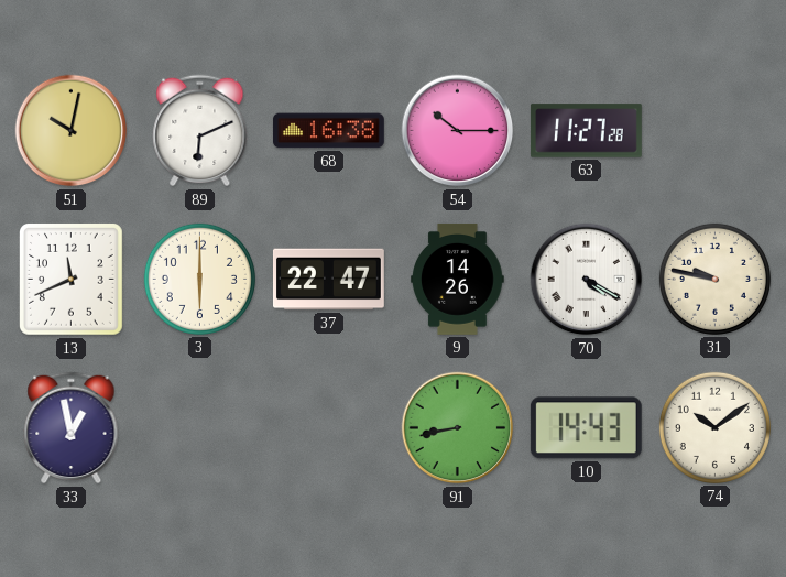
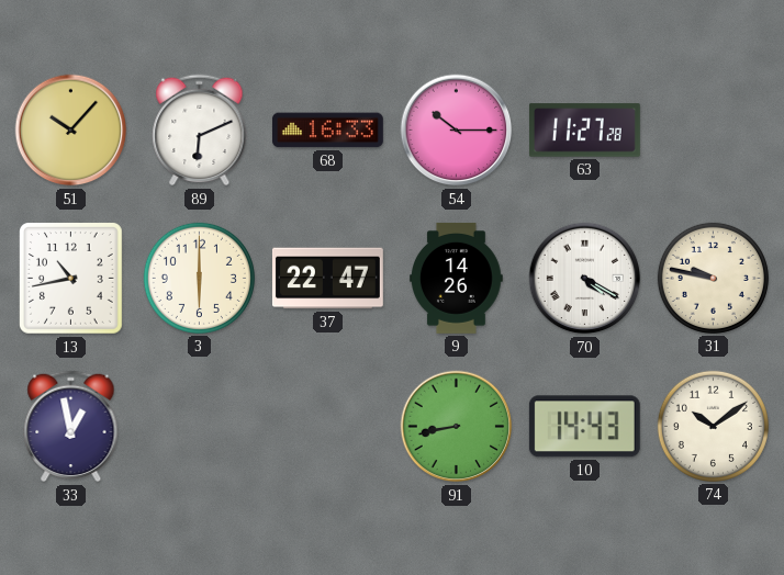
51: 10:02 -> 10:07
68: 16:38 -> 16:33
13: 11:41 -> 10:43
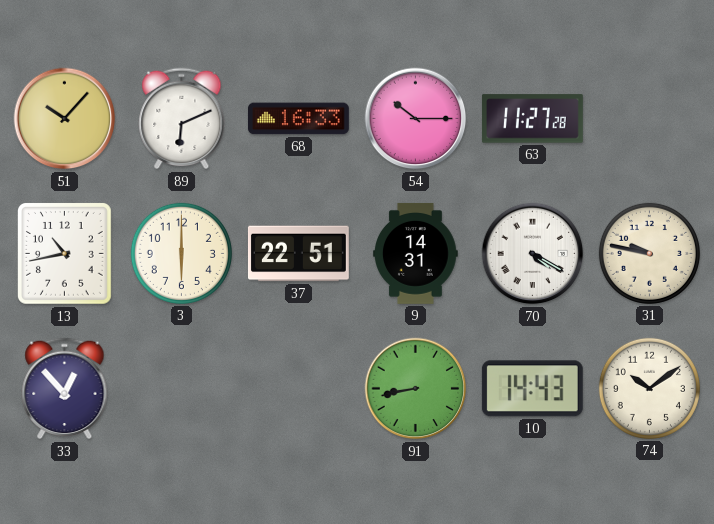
37: 22:47 -> 22:51
9: 14:26 -> 14:31
33: 12:58 -> 12:53
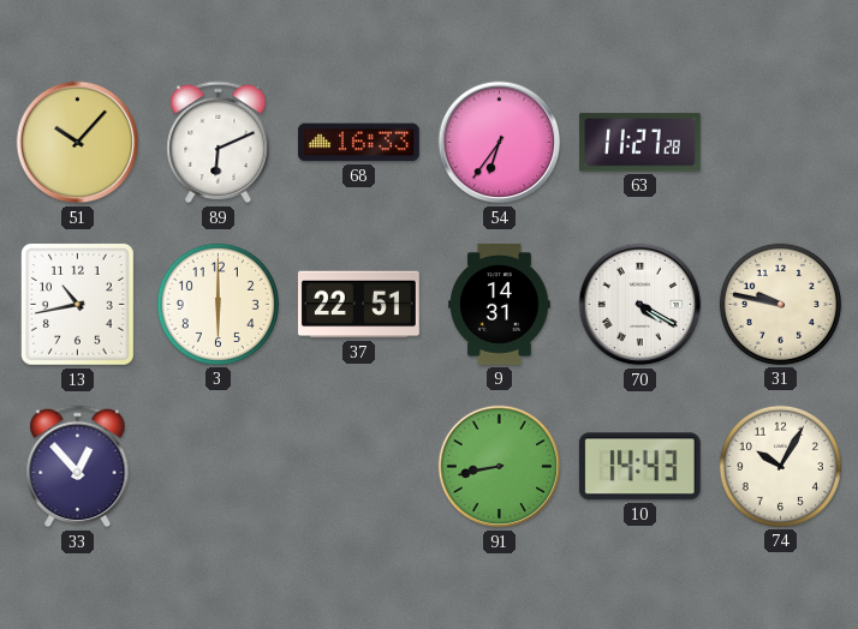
54: 10:15 -> 6:36
74: 10:09 -> 10:05
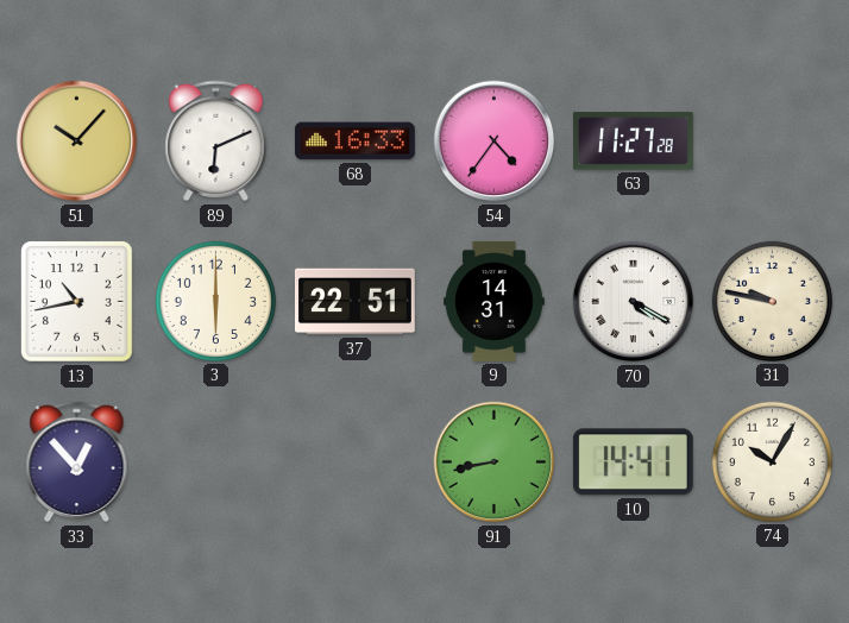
54: 6:36 -> 4:36
10: 14:43 -> 14:41
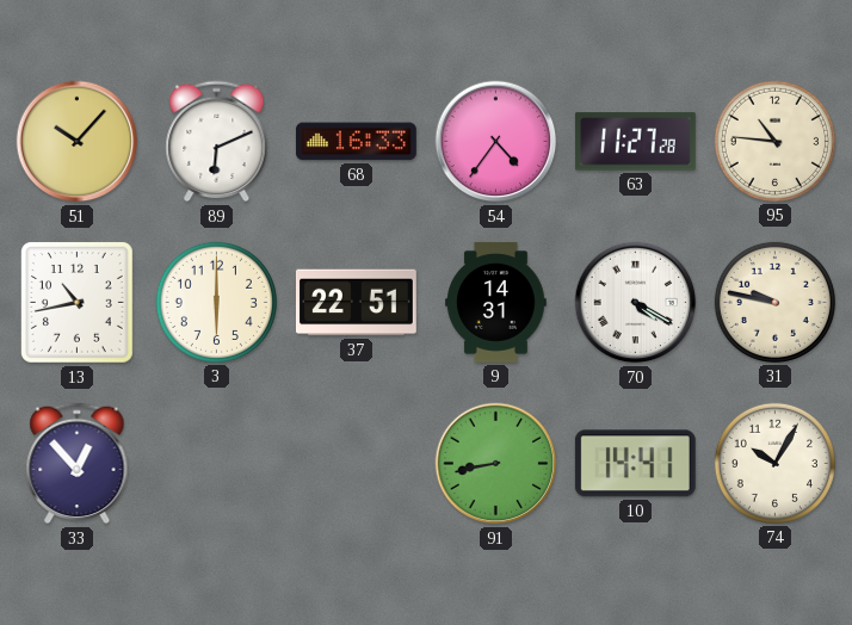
95: none -> 10:46
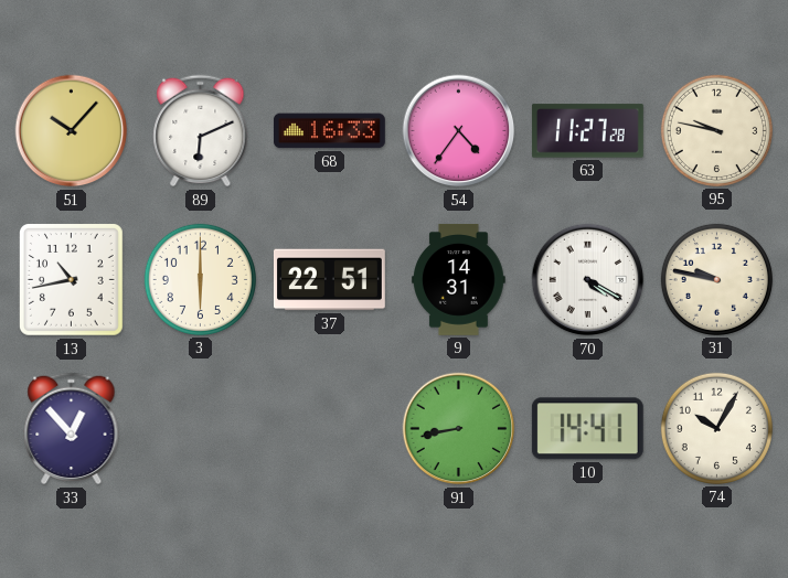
95: 10:46 -> 9:47
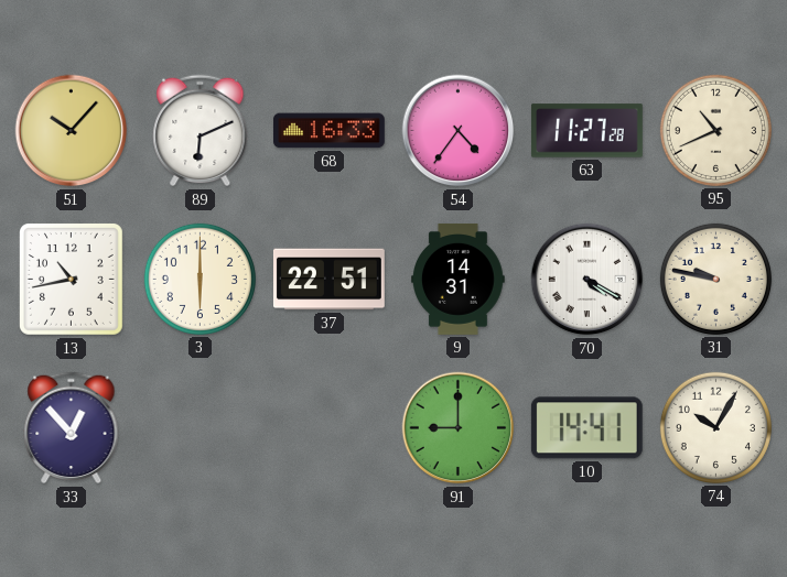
95: 9:47 -> 10:41
91: 8:43 -> 9:00
